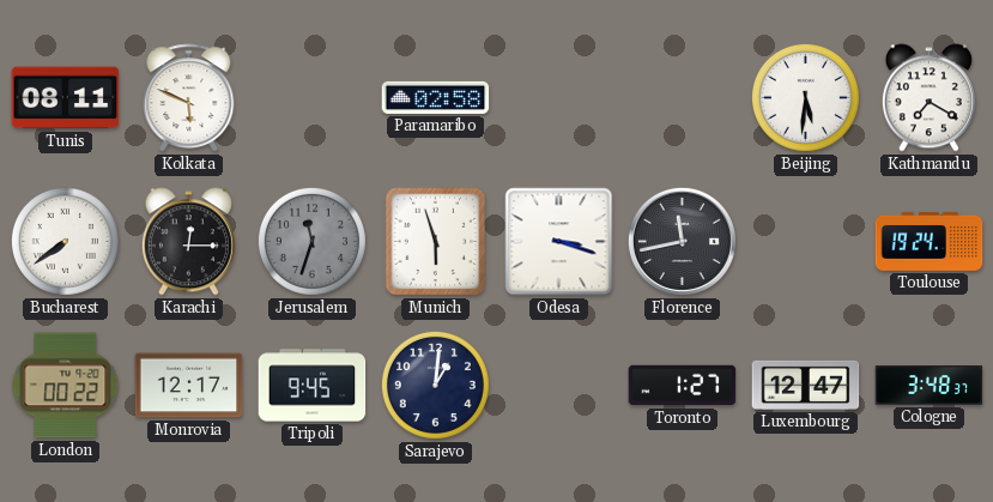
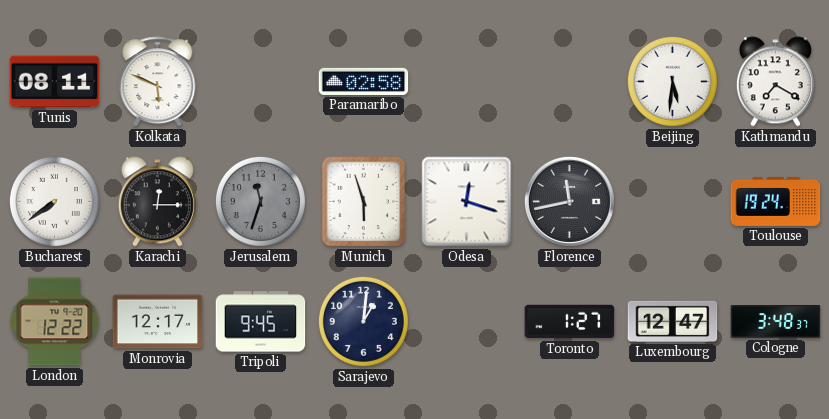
Odesa: 3:18 -> 12:18
London: 00:22 -> 12:22
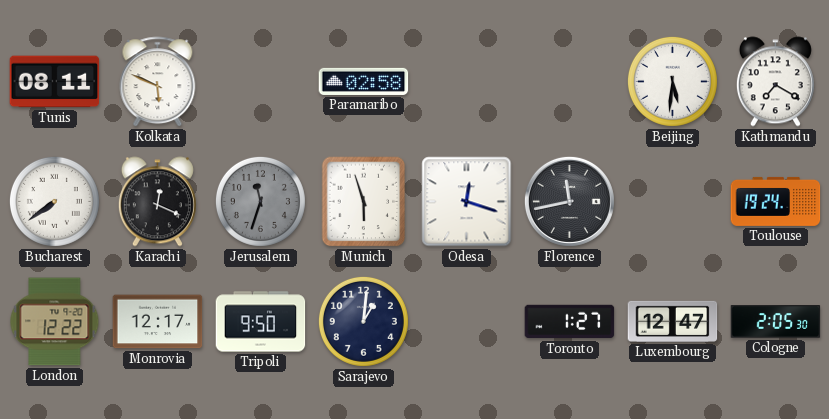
Karachi: 12:15 -> 12:19
Tripoli: 9:45 -> 9:50
Cologne: 3:48 -> 2:05
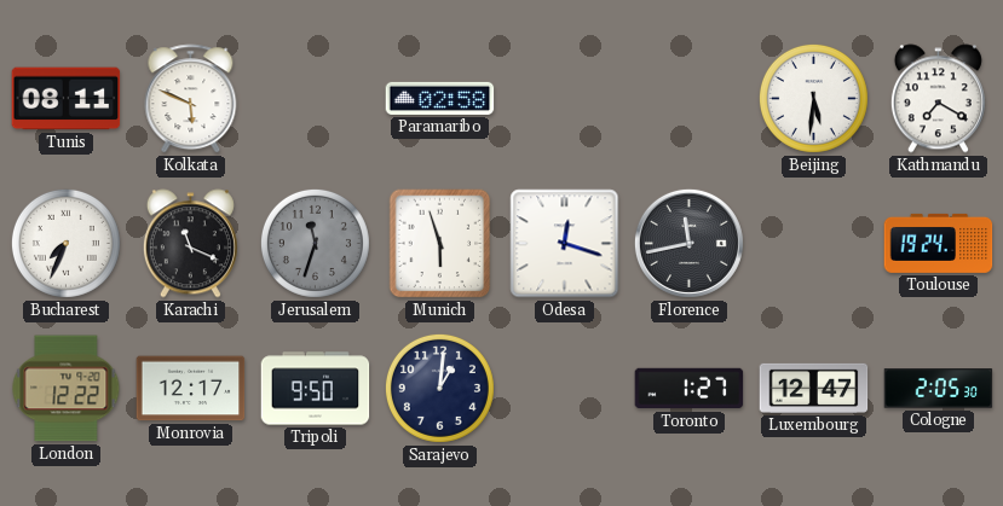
Bucharest: 7:39 -> 7:34
Karachi: 12:19 -> 11:19
